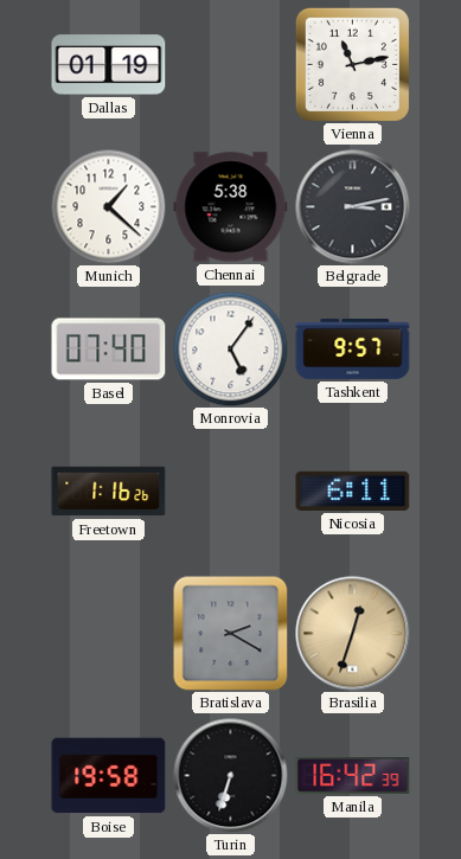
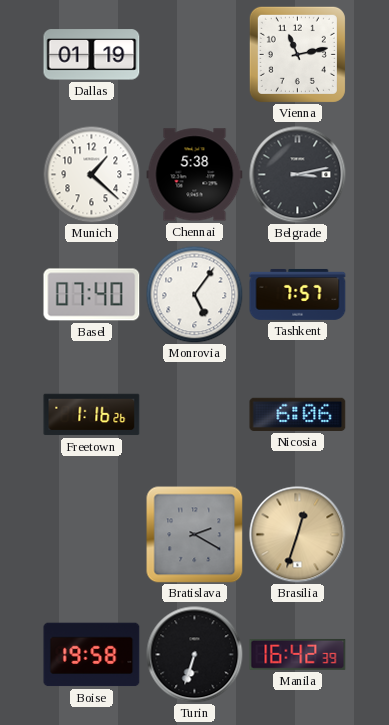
Tashkent: 9:57 -> 7:57
Nicosia: 6:11 -> 6:06
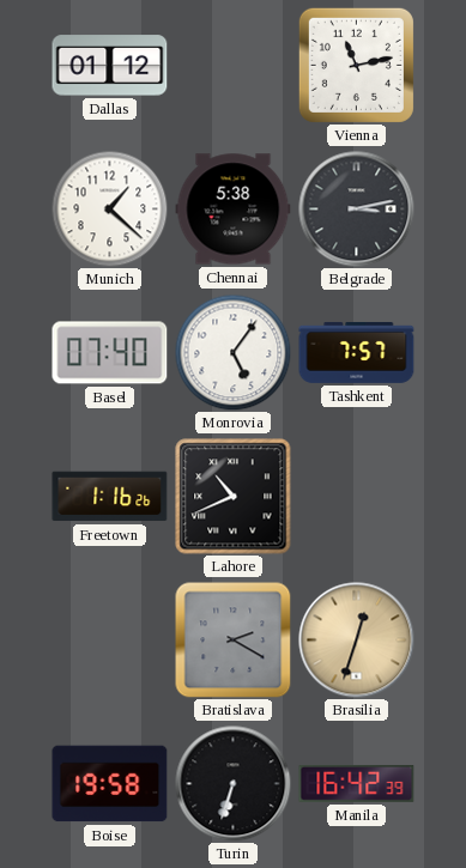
Dallas: 01:19 -> 01:12
Lahore: none -> 10:41
Nicosia: 6:06 -> none
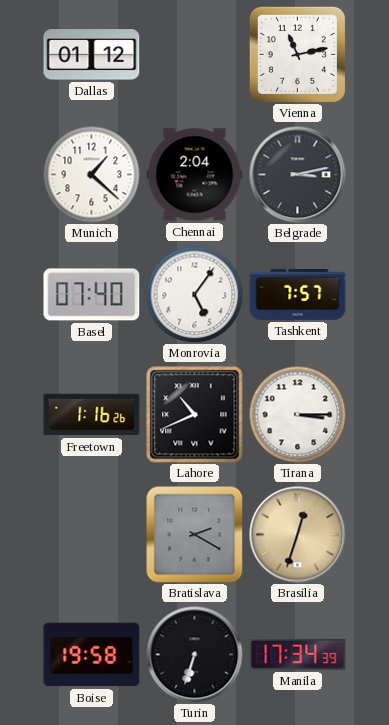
Chennai: 5:38 -> 2:04
Tirana: none -> 3:15
Manila: 16:42 -> 17:34
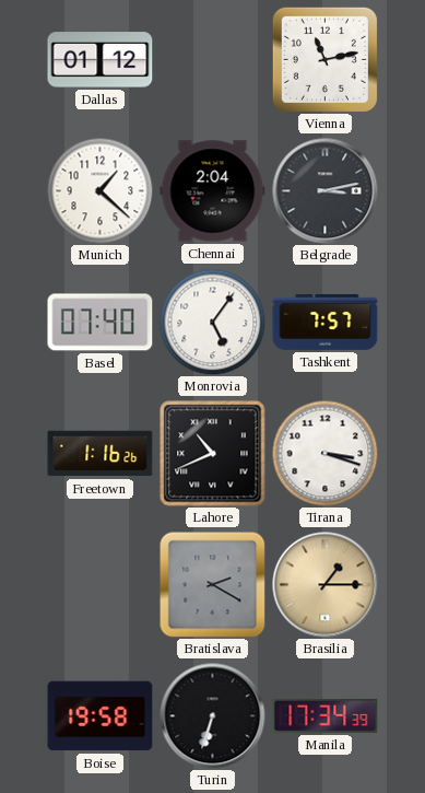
Tirana: 3:15 -> 3:18
Brasilia: 12:33 -> 1:15
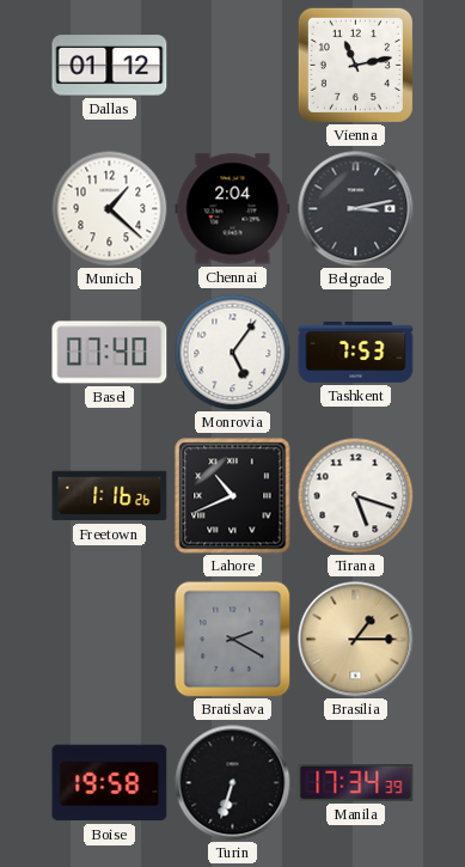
Tashkent: 7:57 -> 7:53
Tirana: 3:18 -> 5:18
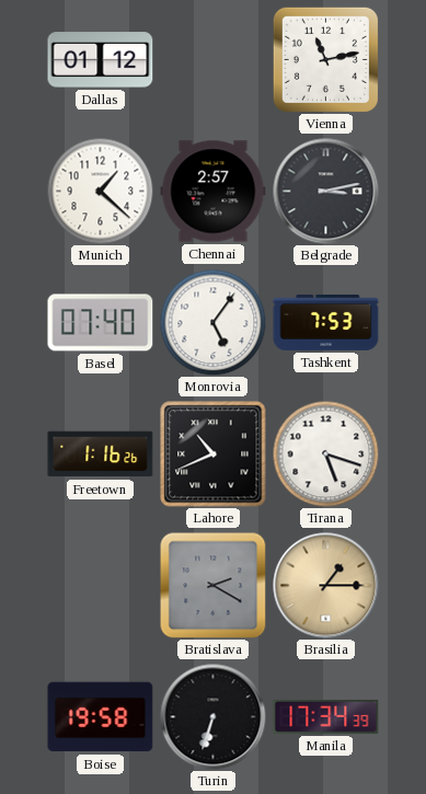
Chennai: 2:04 -> 2:57
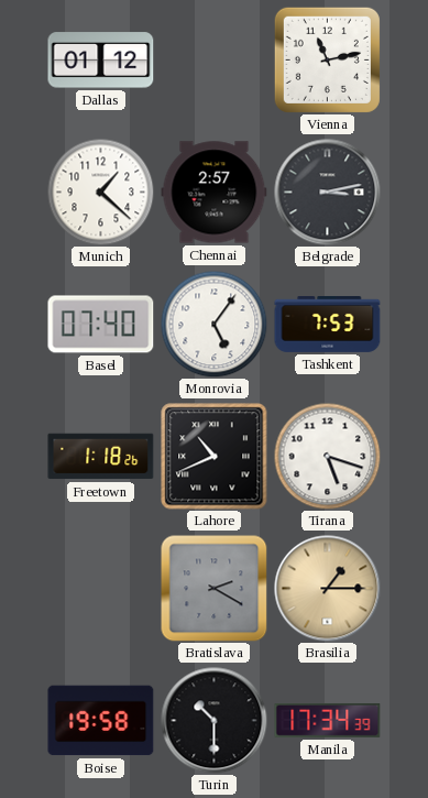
Freetown: 1:16 -> 1:18
Turin: 6:33 -> 10:30
